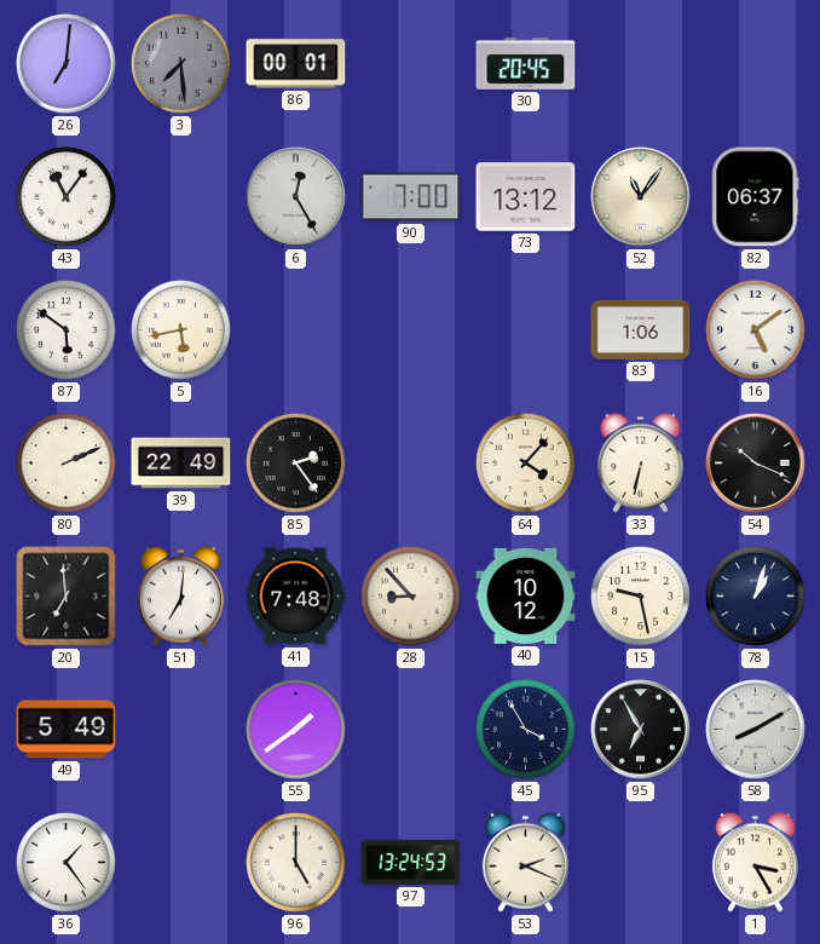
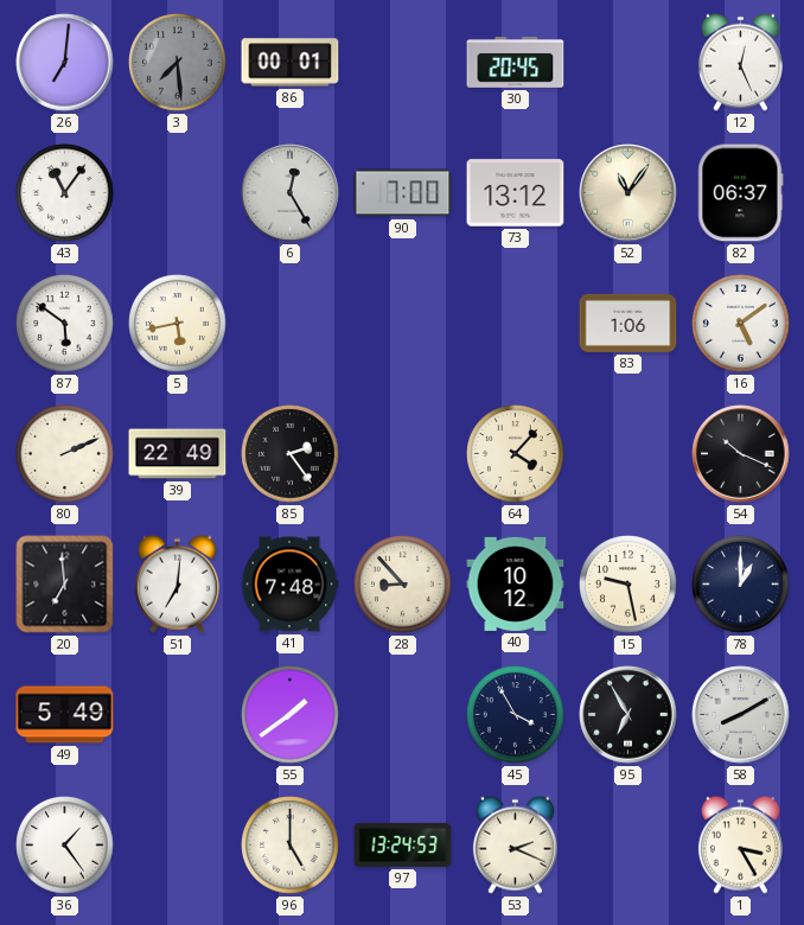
12: none -> 12:26
33: 6:32 -> none
78: 1:03 -> 1:00
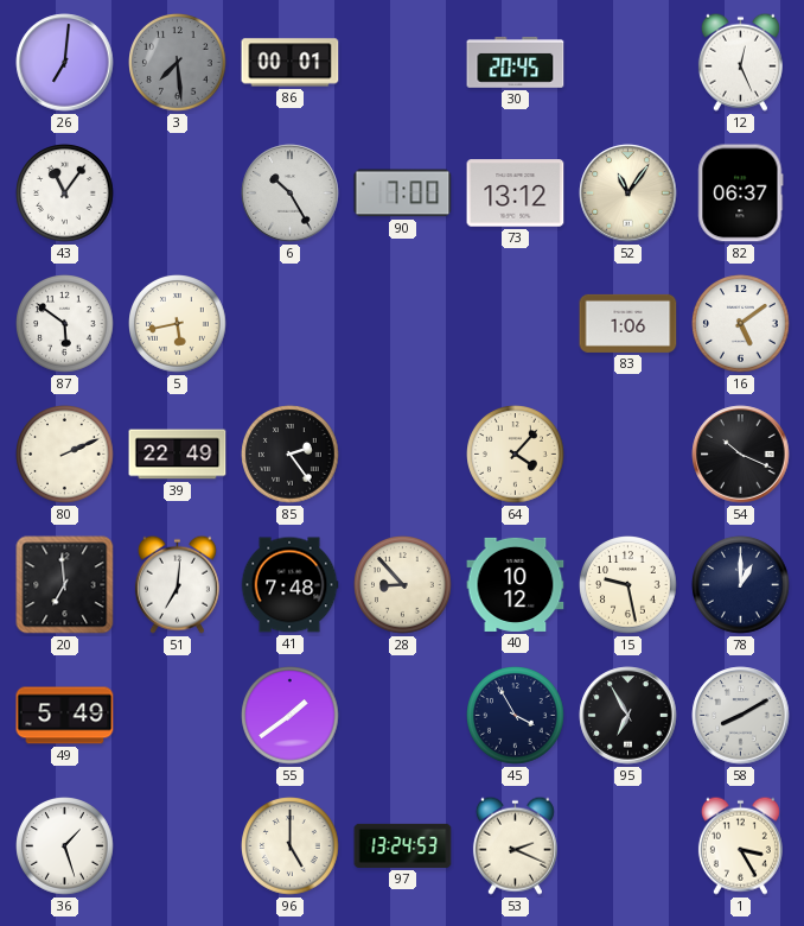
6: 12:25 -> 10:25
36: 1:24 -> 1:27
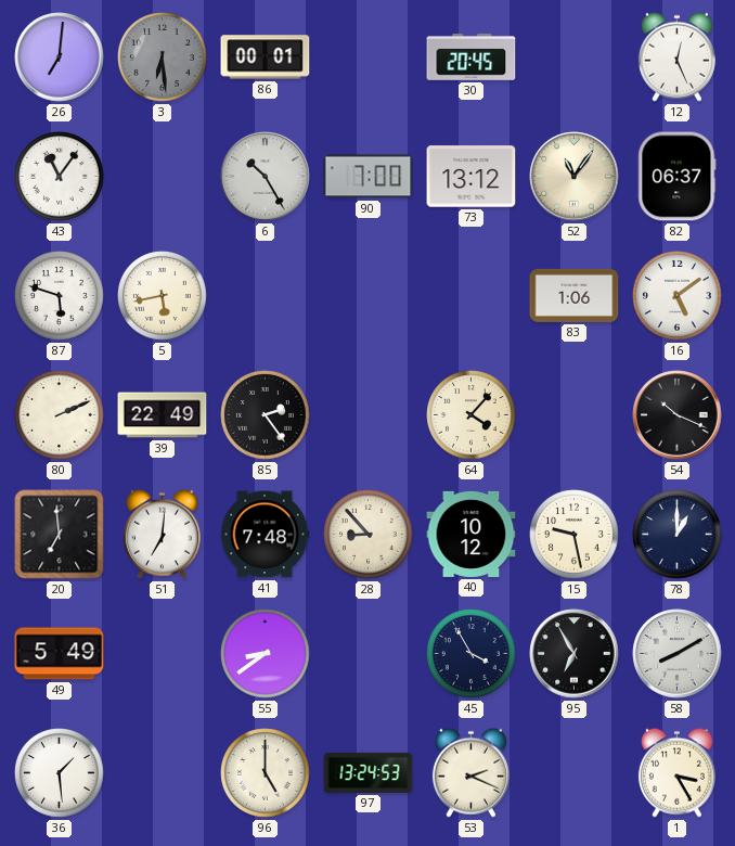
3: 7:29 -> 6:29
87: 5:51 -> 5:48
55: 1:39 -> 8:39
36: 1:27 -> 1:29
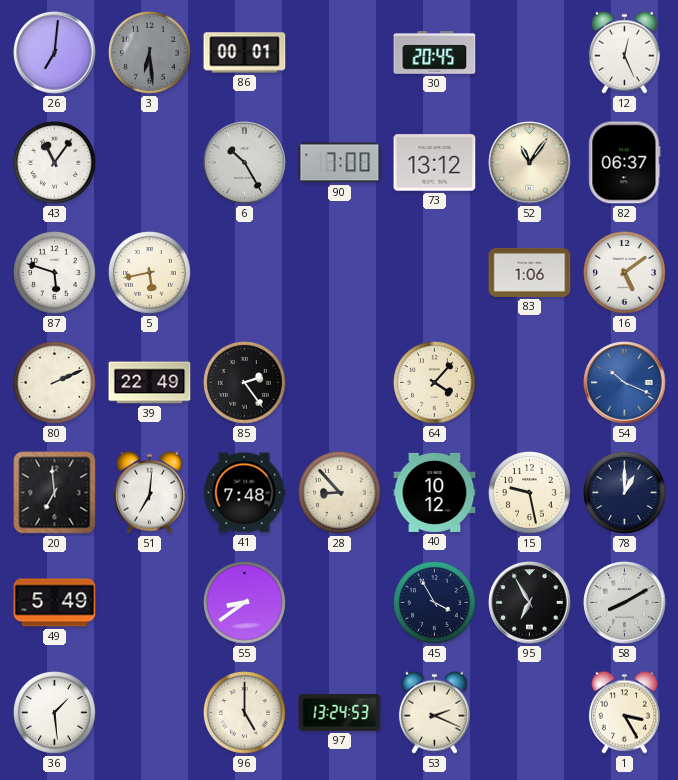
54 dial: black -> blue
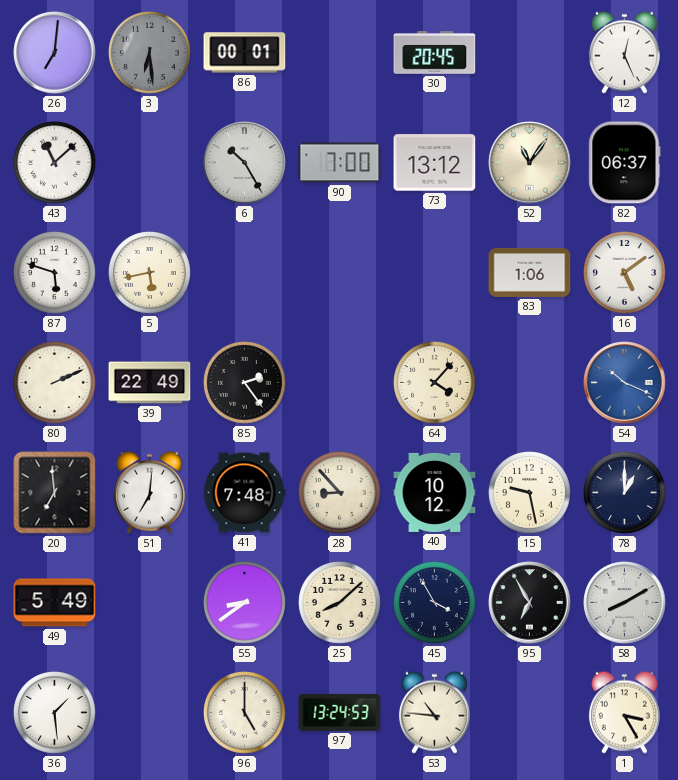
43: 11:06 -> 11:08
25: none -> 8:08
53: 2:19 -> 10:46
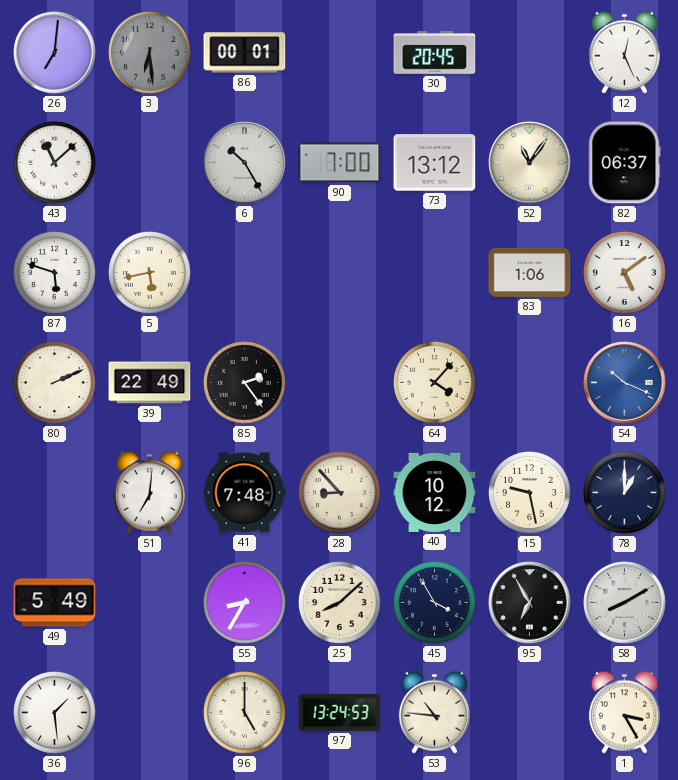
20: 6:59 -> none
55: 8:39 -> 8:35
